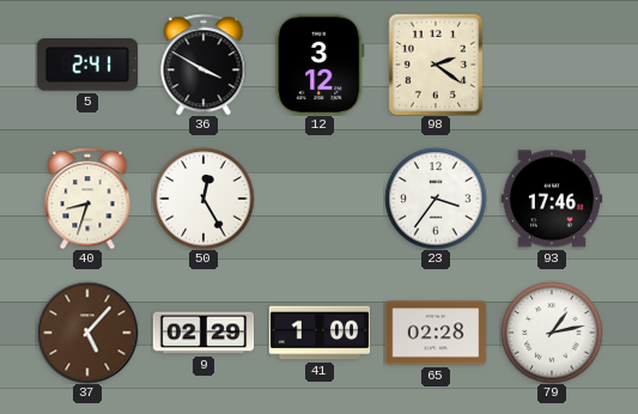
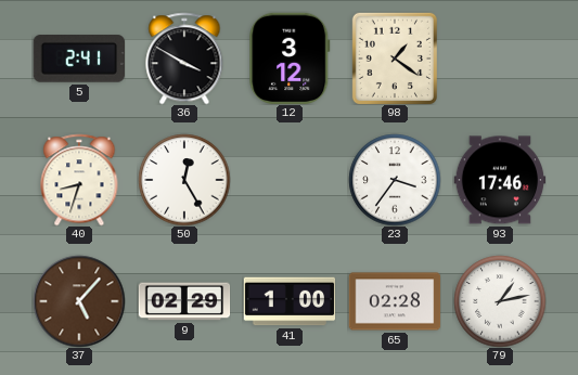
98: 2:21 -> 1:21
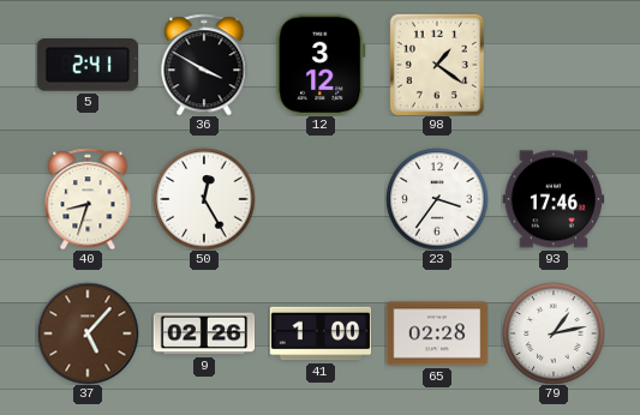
9: 02:29 -> 02:26
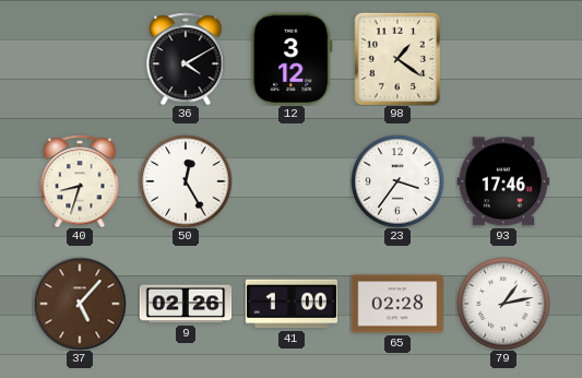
5: 2:41 -> none
36: 3:50 -> 4:10
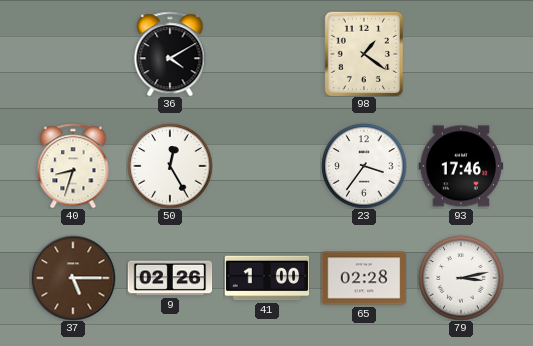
12: 3:12 -> none
37: 5:07 -> 5:15
79: 1:13 -> 3:13
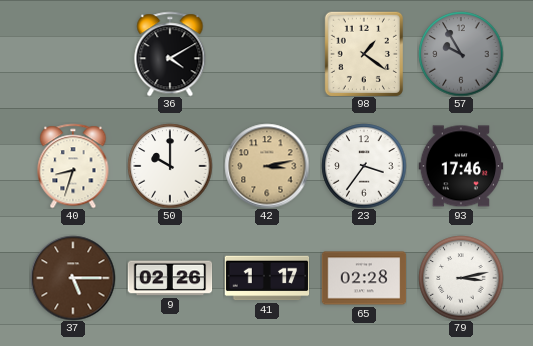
57: none -> 9:55
50: 12:25 -> 10:00
42: none -> 3:13
41: 1:00 -> 1:17
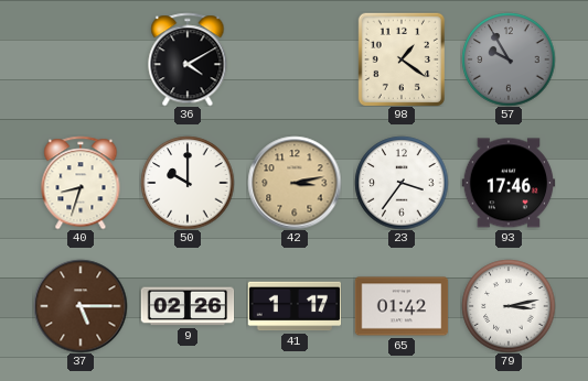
65: 02:28 -> 01:42
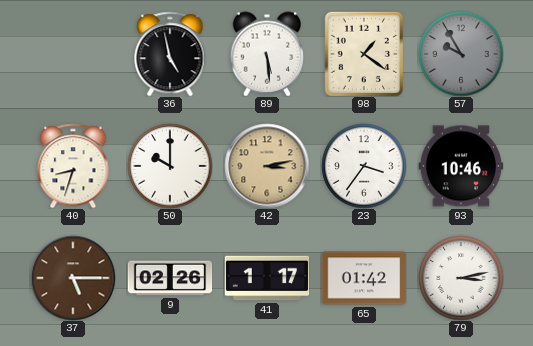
36: 4:10 -> 4:58
89: none -> 5:29
93: 17:46 -> 10:46
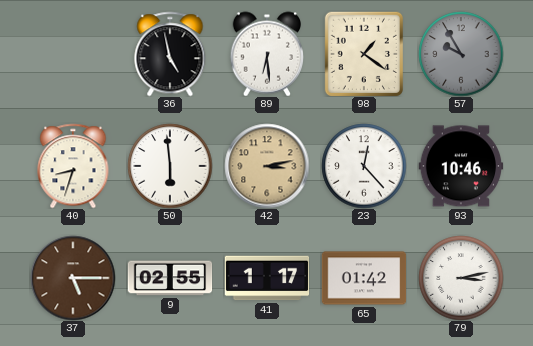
89: 5:29 -> 6:29
50: 10:00 -> 5:59
23: 3:36 -> 12:23
9: 02:26 -> 02:55
